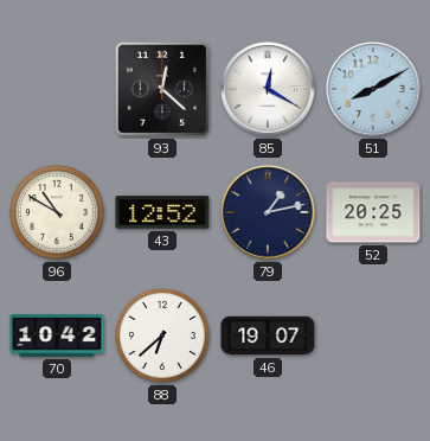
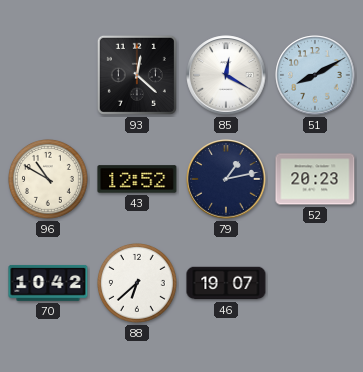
52: 20:25 -> 20:23
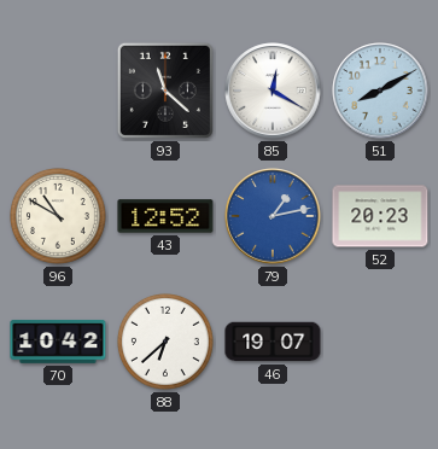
93: 12:22 -> 11:22
79 dial: navy -> blue
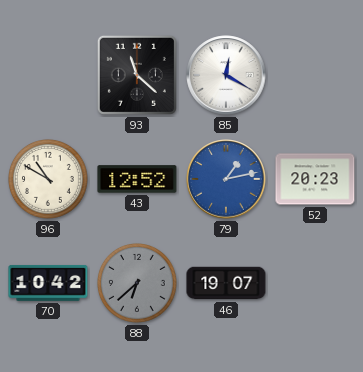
51: 8:10 -> none
88 dial: white -> grey
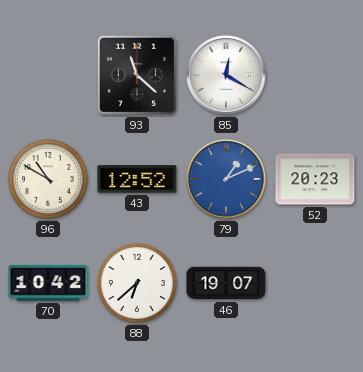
79: 1:13 -> 1:11
88 dial: grey -> white
